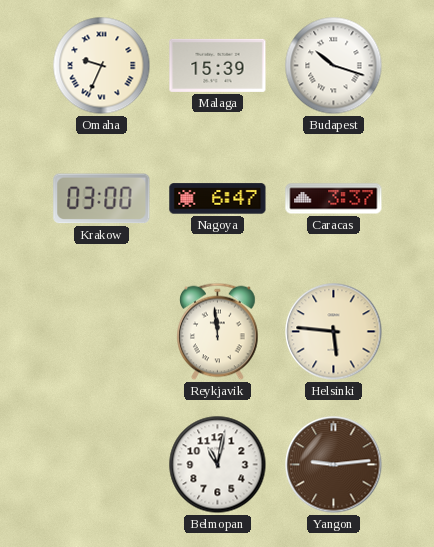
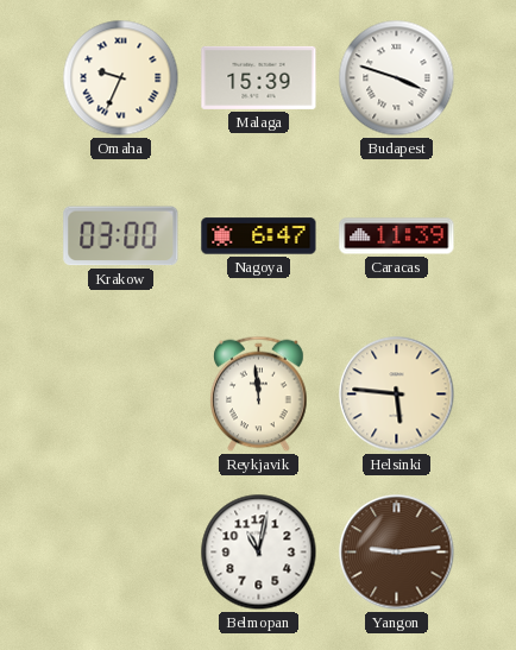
Budapest: 10:18 -> 3:48
Caracas: 3:37 -> 11:39
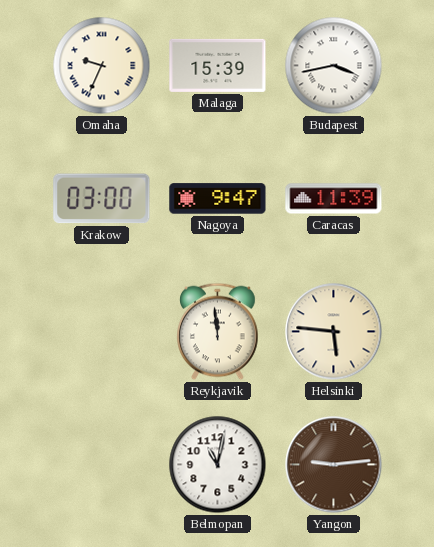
Budapest: 3:48 -> 3:43
Nagoya: 6:47 -> 9:47
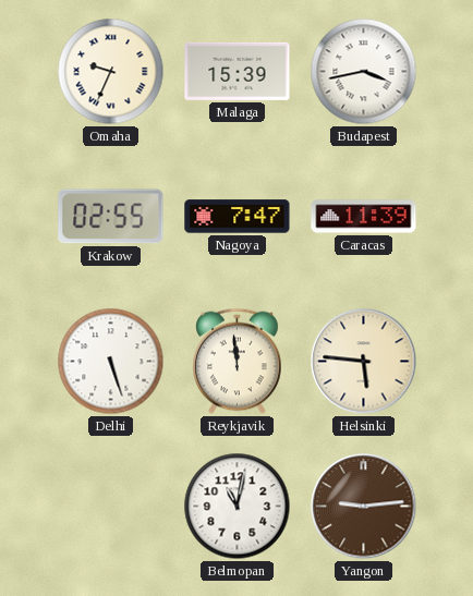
Krakow: 03:00 -> 02:55
Nagoya: 9:47 -> 7:47
Delhi: none -> 5:27
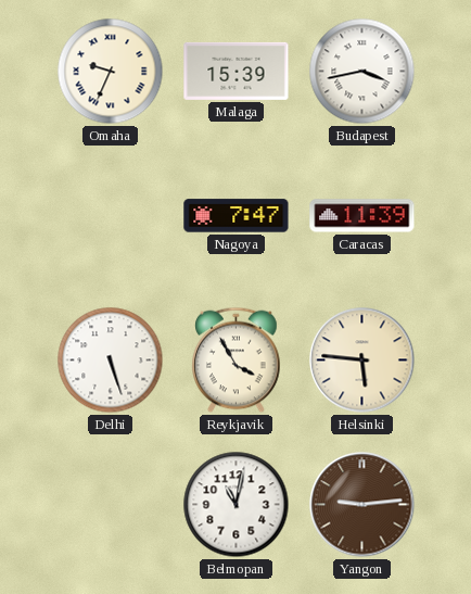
Krakow: 02:55 -> none
Reykjavik: 11:59 -> 3:55
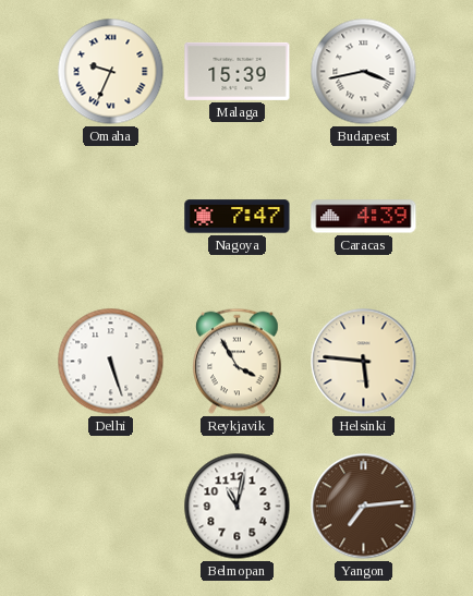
Caracas: 11:39 -> 4:39
Yangon: 9:14 -> 7:14
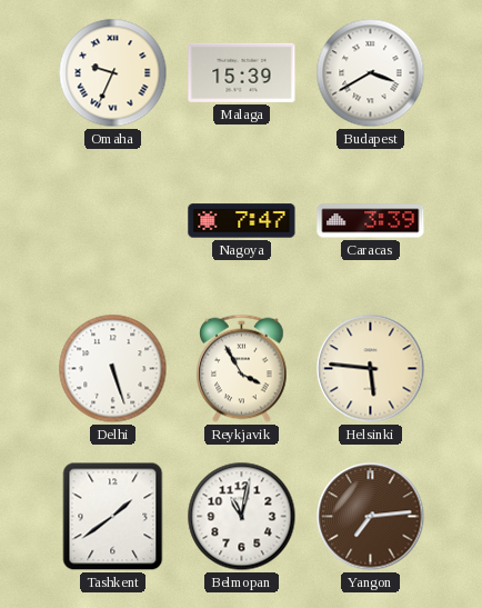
Budapest: 3:43 -> 3:40
Caracas: 4:39 -> 3:39
Tashkent: none -> 1:39
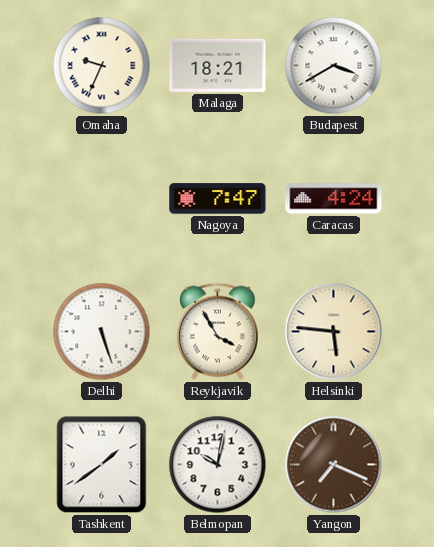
Malaga: 15:39 -> 18:21
Caracas: 3:39 -> 4:24
Belmopan: 11:02 -> 10:02
Yangon: 7:14 -> 7:19
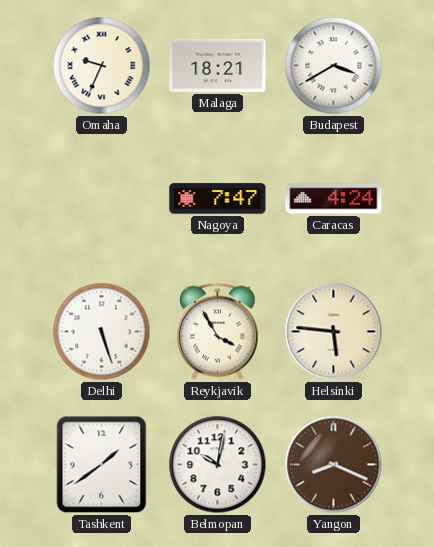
Yangon: 7:19 -> 8:19
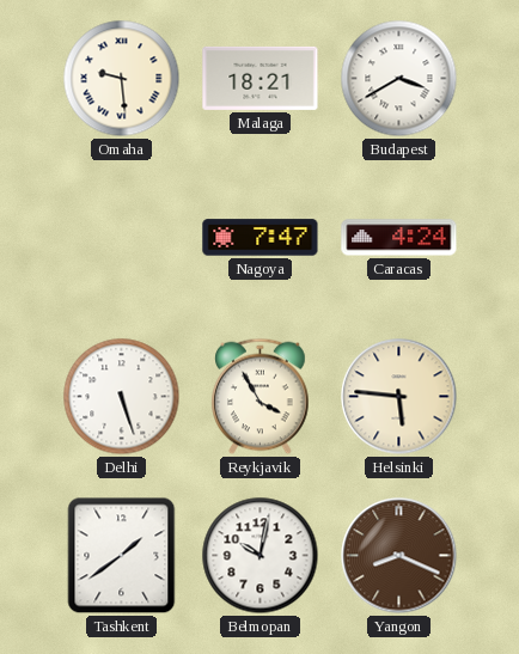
Omaha: 9:34 -> 9:29
